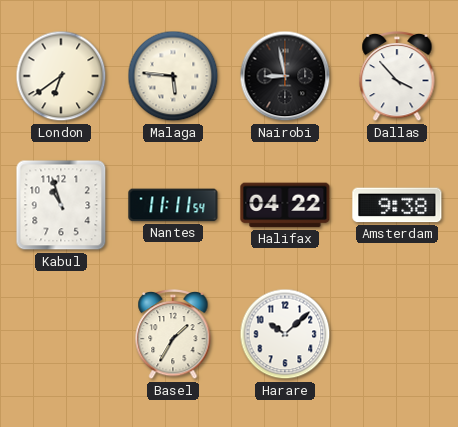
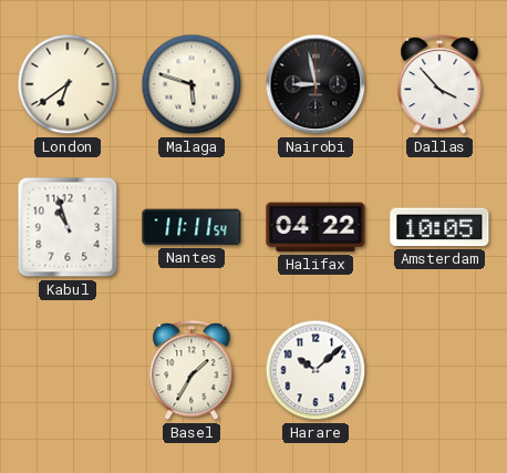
Malaga: 5:46 -> 5:48
Amsterdam: 9:38 -> 10:05
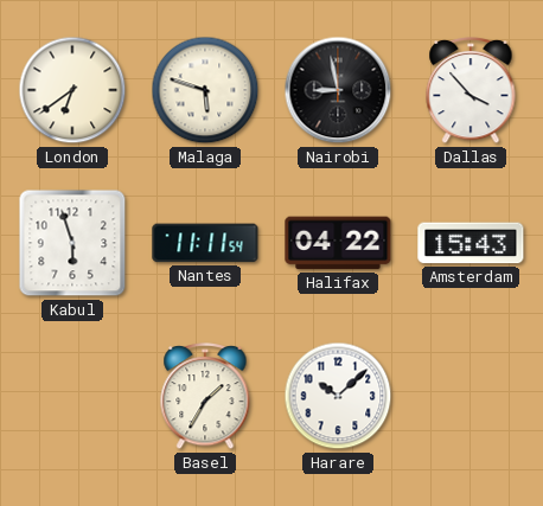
Kabul: 10:57 -> 5:57
Amsterdam: 10:05 -> 15:43
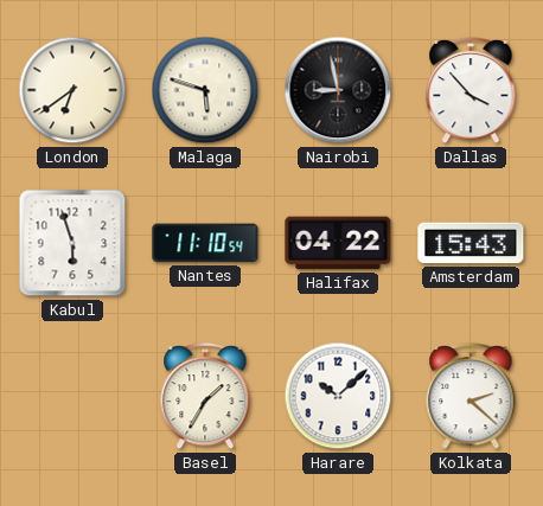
Nantes: 11:11 -> 11:10
Kolkata: none -> 2:22
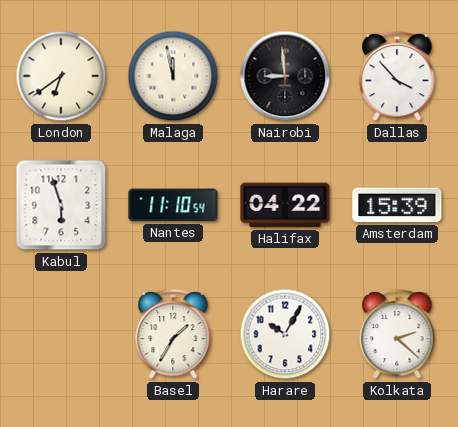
Malaga: 5:48 -> 11:58
Nairobi: 8:58 -> 8:59
Amsterdam: 15:43 -> 15:39
Harare: 10:08 -> 10:05
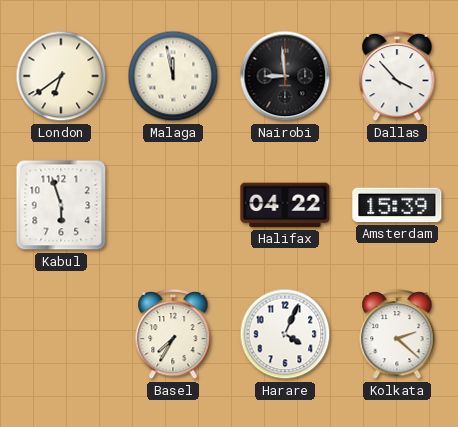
Nantes: 11:10 -> none
Basel: 1:35 -> 7:35
Harare: 10:05 -> 4:04
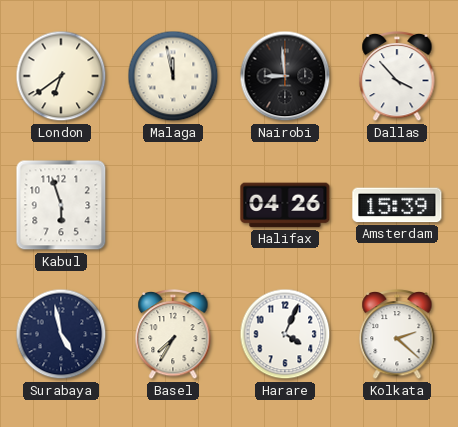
Halifax: 04:22 -> 04:26
Surabaya: none -> 4:58
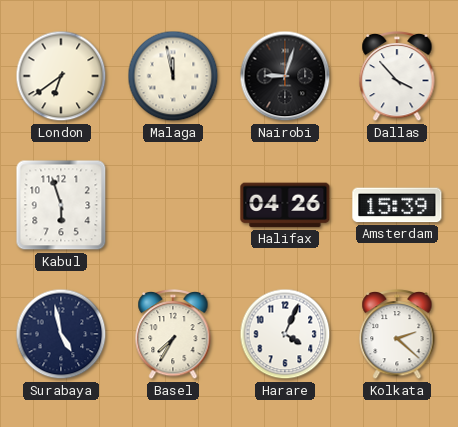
Nairobi: 8:59 -> 9:03
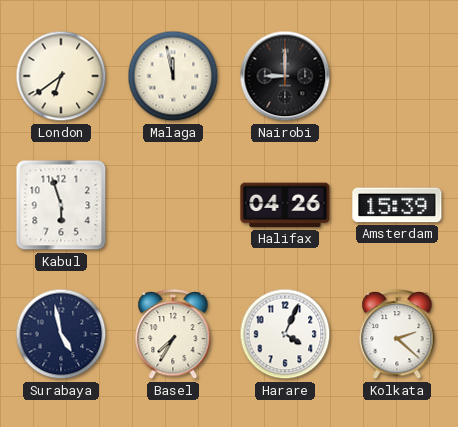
Nairobi: 9:03 -> 9:00
Dallas: 3:53 -> none
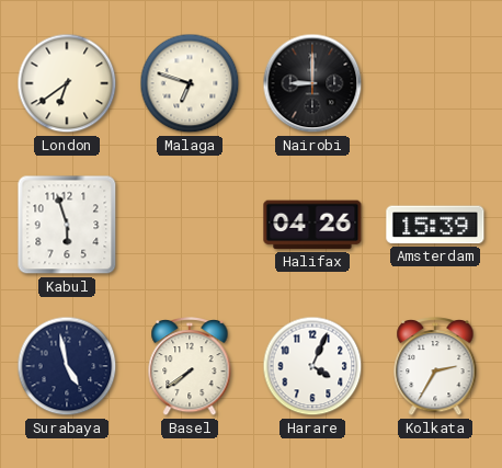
Malaga: 11:58 -> 6:48
Basel: 7:35 -> 7:39
Kolkata: 2:22 -> 2:35
